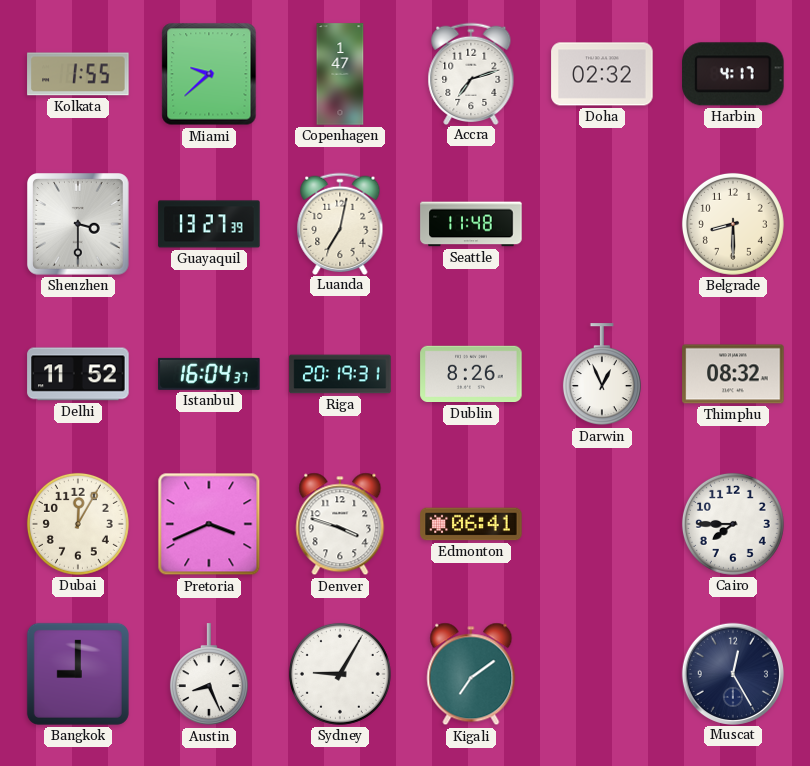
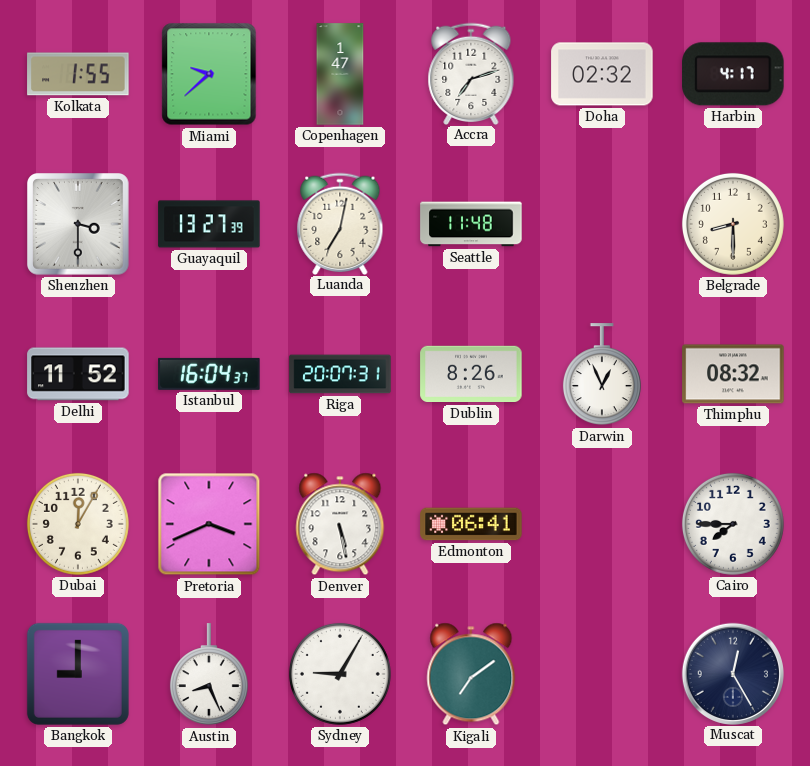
Riga: 20:19 -> 20:07
Denver: 3:48 -> 5:28
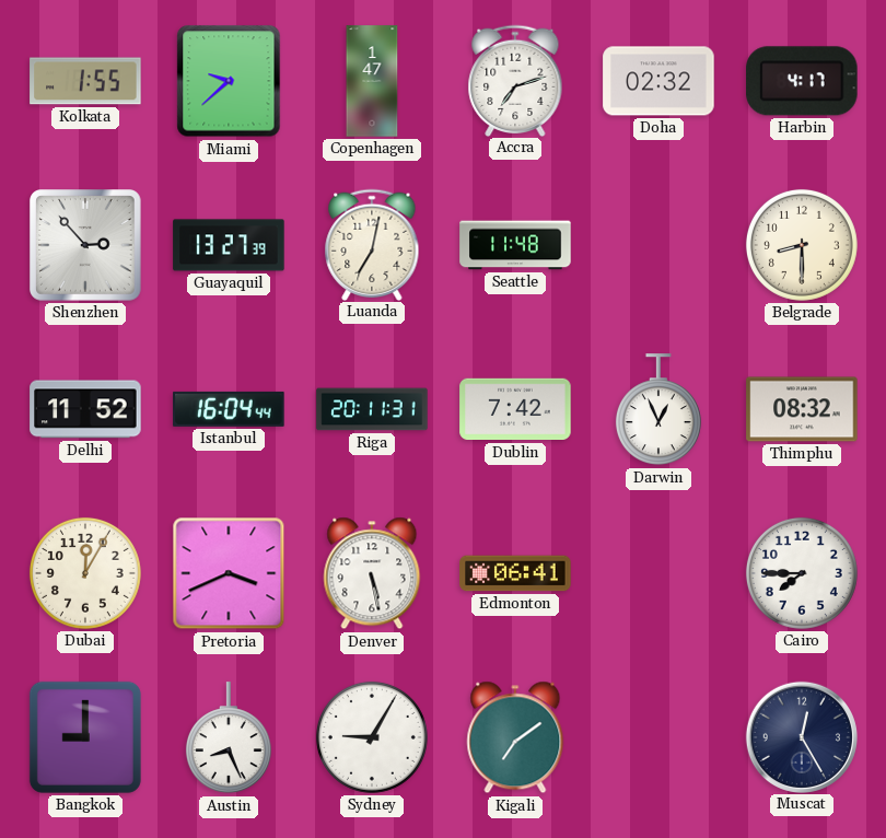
Shenzhen: 3:30 -> 2:53
Istanbul: 16:04:37 -> 16:04:44
Riga: 20:07 -> 20:11
Dublin: 8:26 -> 7:42
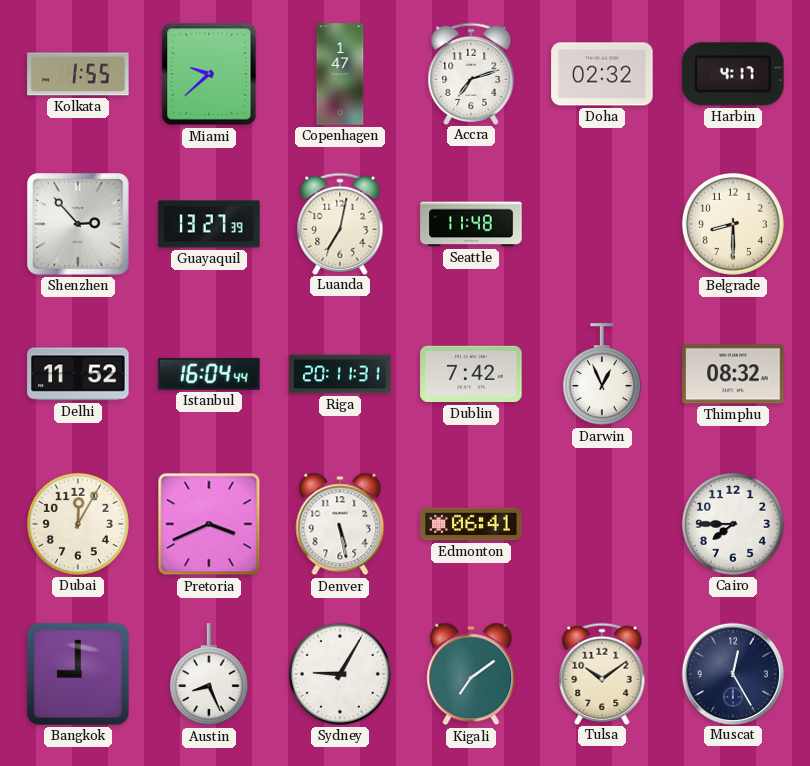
Tulsa: none -> 10:09
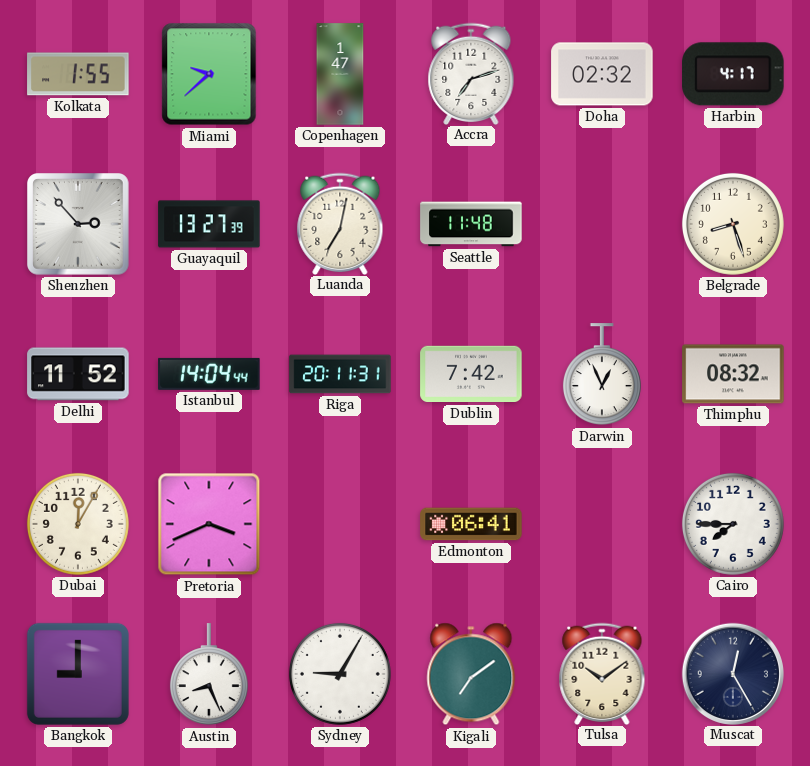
Belgrade: 8:30 -> 8:27
Istanbul: 16:04 -> 14:04
Denver: 5:28 -> none
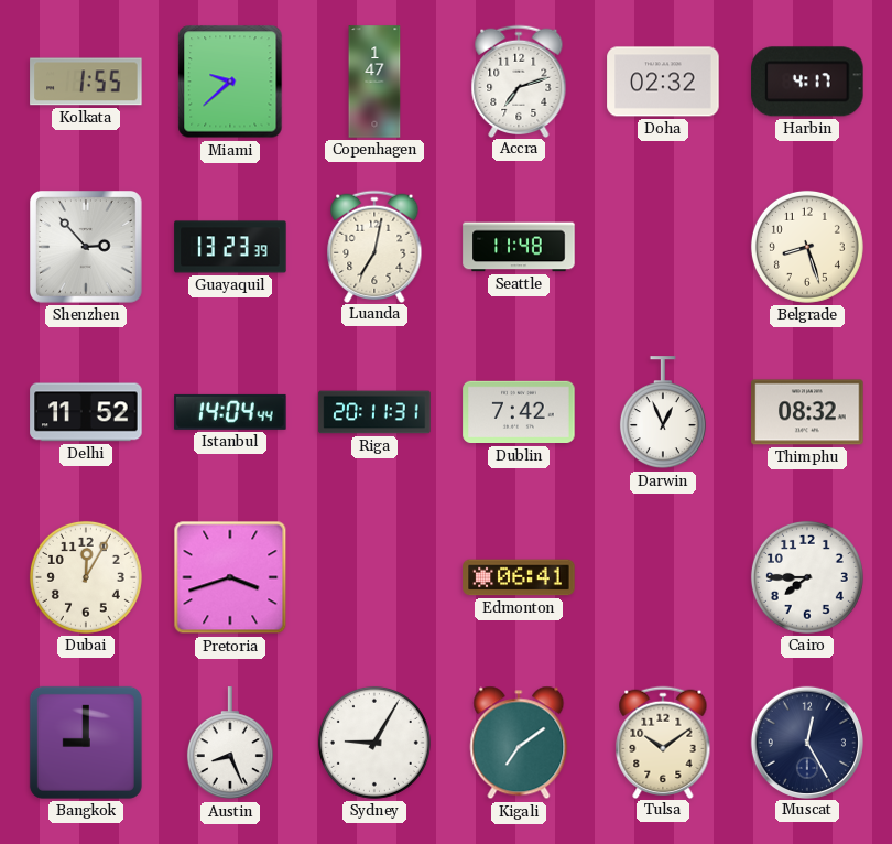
Guayaquil: 13:27 -> 13:23
Pretoria: 3:41 -> 3:42
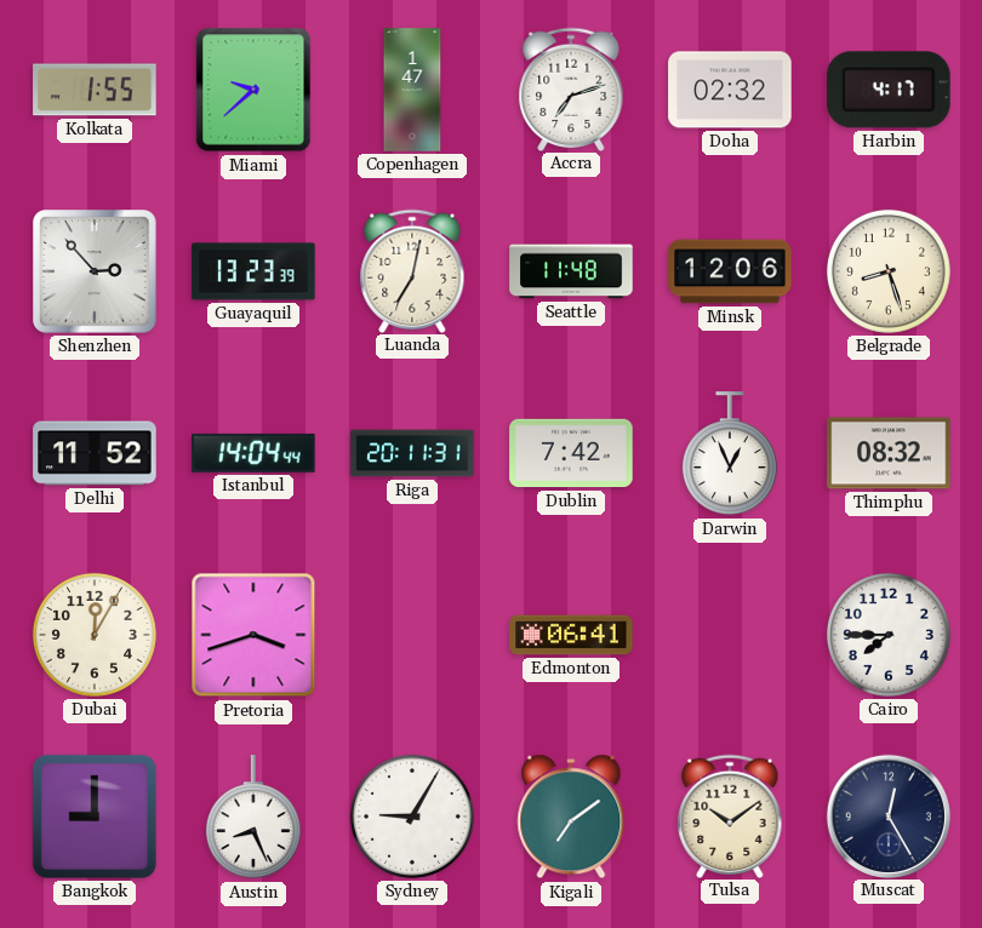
Minsk: none -> 12:06
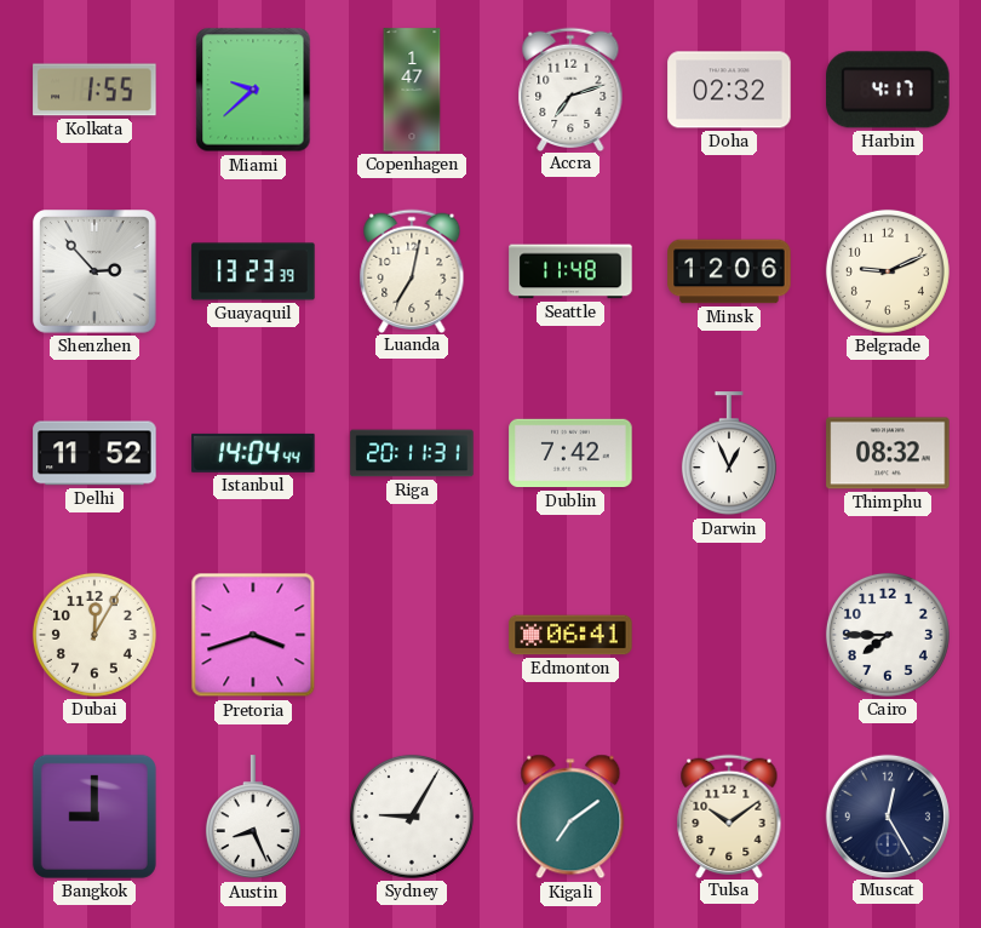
Belgrade: 8:27 -> 9:11
